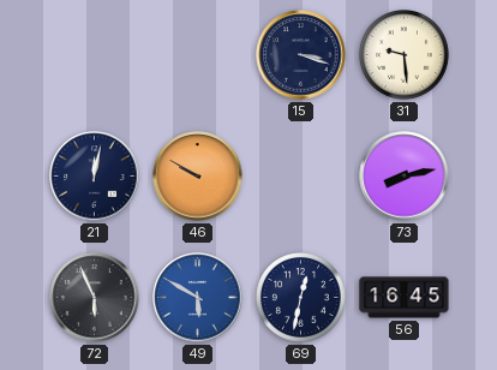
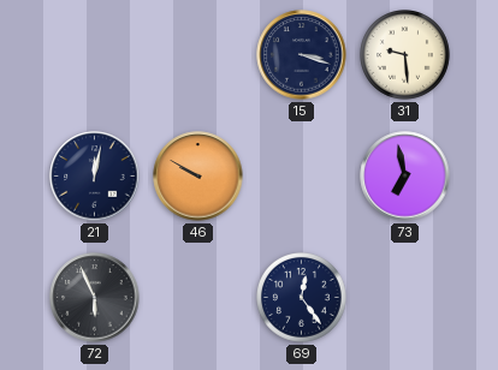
73: 8:13 -> 6:58
49: 5:50 -> none
69: 12:32 -> 12:24
56: 16:45 -> none
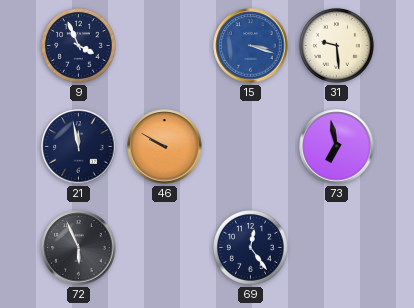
9: none -> 3:56
15 dial: navy -> blue
21: 12:02 -> 11:58
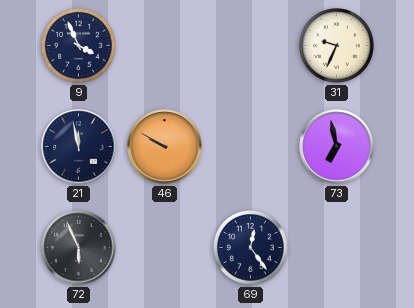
15: 3:18 -> none
31: 9:29 -> 9:34
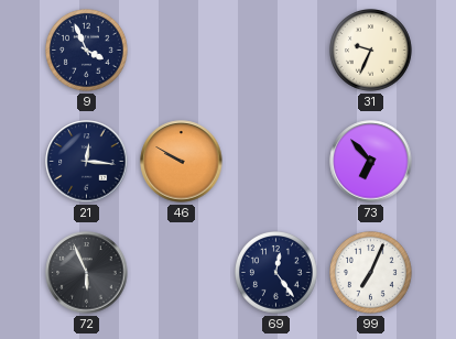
21: 11:58 -> 12:16
73: 6:58 -> 6:53
99: none -> 7:04
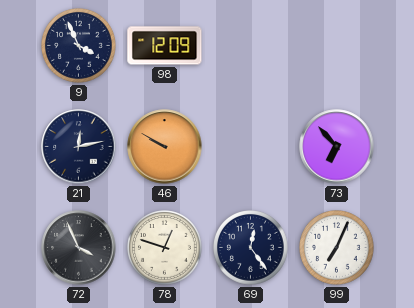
98: none -> 12:09
31: 9:34 -> none
21: 12:16 -> 12:13
72: 5:56 -> 3:56
78: none -> 12:48
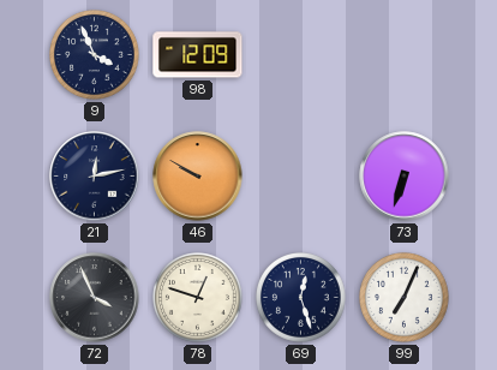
73: 6:53 -> 6:33
69: 12:24 -> 12:27
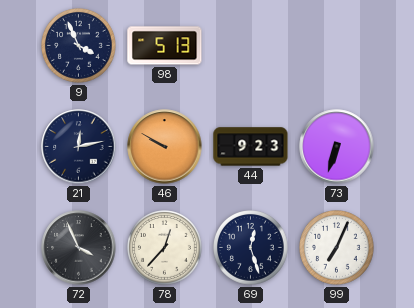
98: 12:09 -> 5:13
44: none -> 9:23
78: 12:48 -> 12:37
